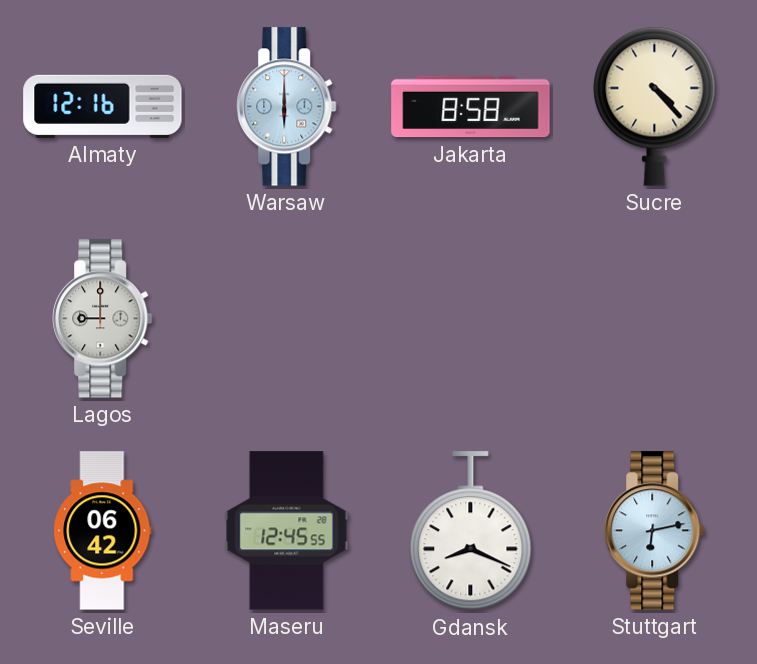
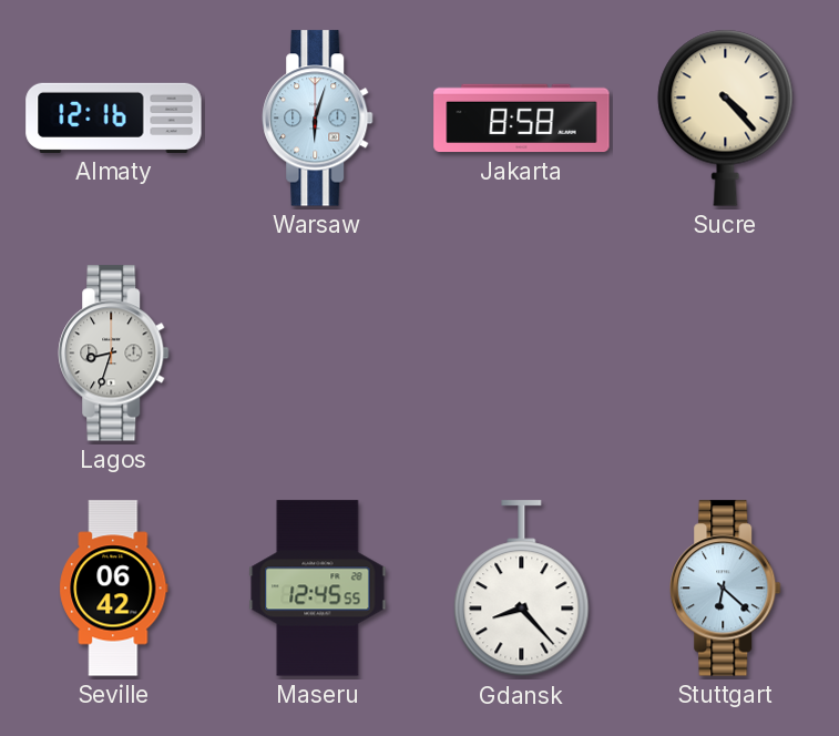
Warsaw: 6:00 -> 6:03
Lagos: 9:00 -> 8:33
Gdansk: 8:19 -> 8:23
Stuttgart: 6:13 -> 6:22
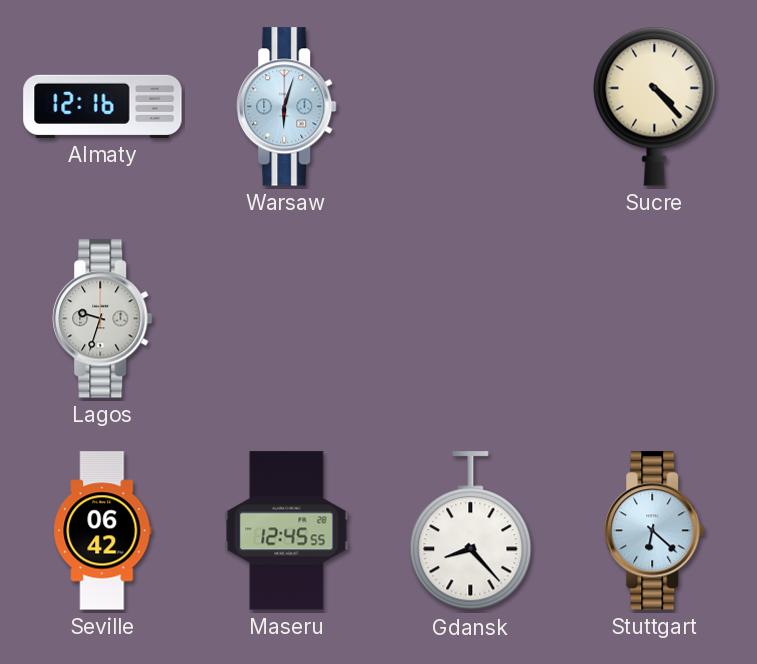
Jakarta: 8:58 -> none
Lagos: 8:33 -> 9:33
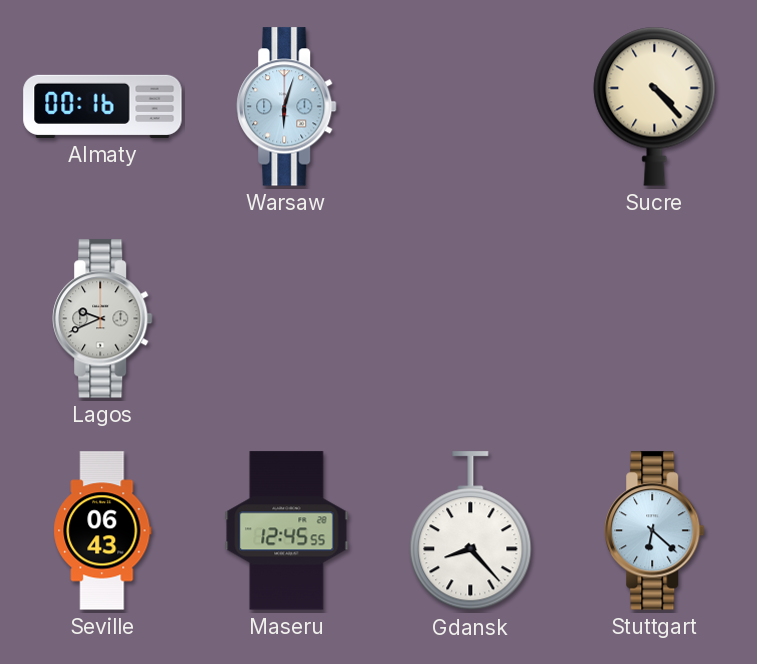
Almaty: 12:16 -> 00:16
Lagos: 9:33 -> 9:41
Seville: 06:42 -> 06:43
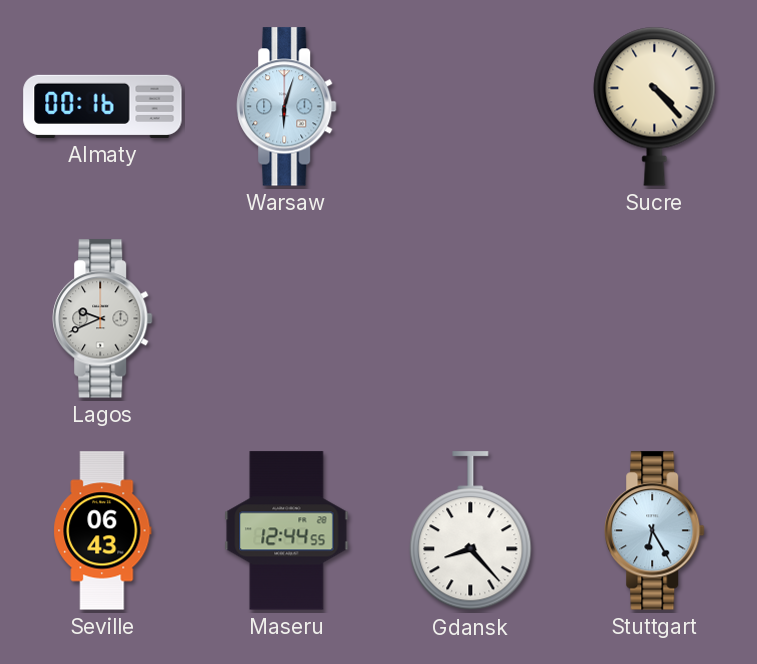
Maseru: 12:45 -> 12:44
Stuttgart: 6:22 -> 6:25
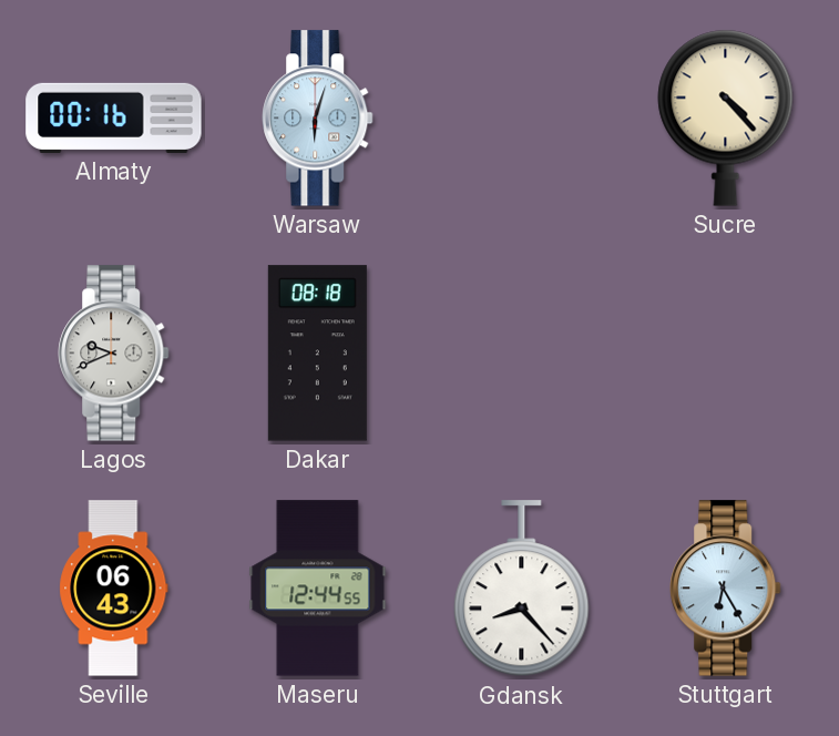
Dakar: none -> 08:18
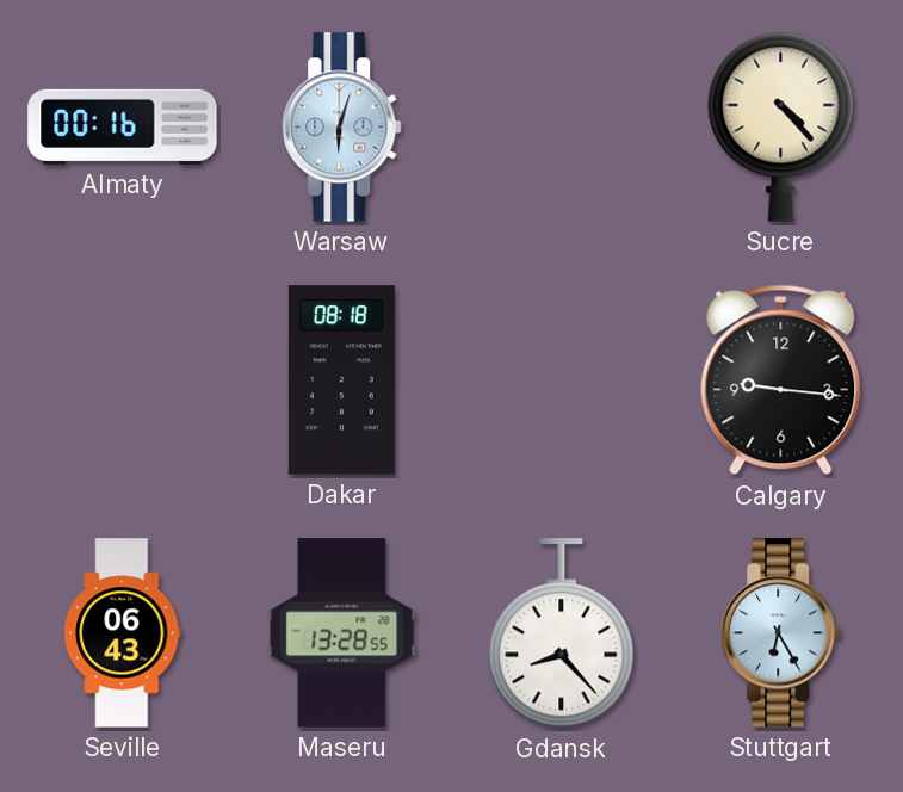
Lagos: 9:41 -> none
Calgary: none -> 9:16
Maseru: 12:44 -> 13:28
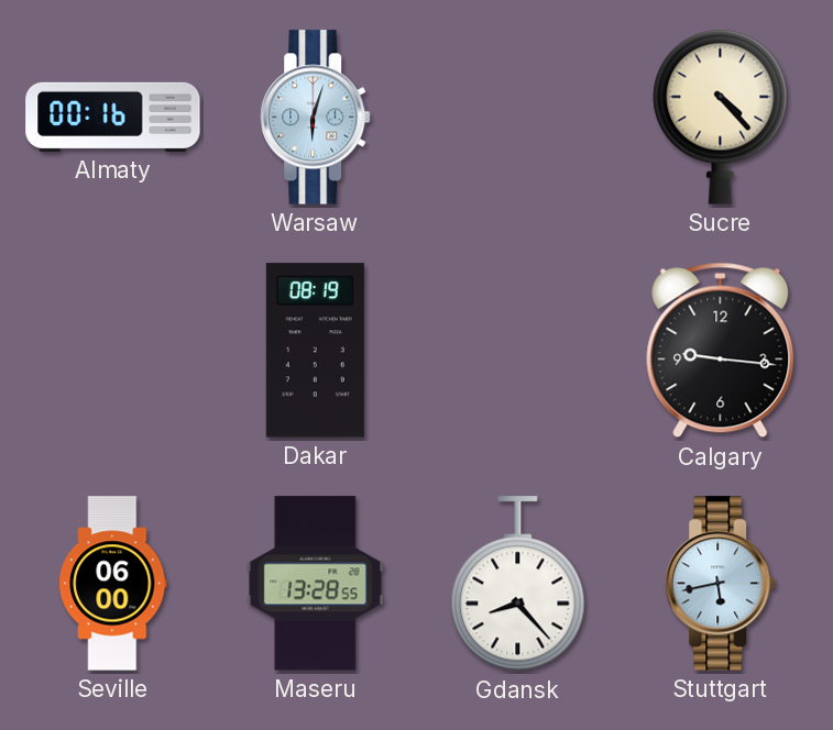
Dakar: 08:18 -> 08:19
Seville: 06:43 -> 06:00
Stuttgart: 6:25 -> 5:43
